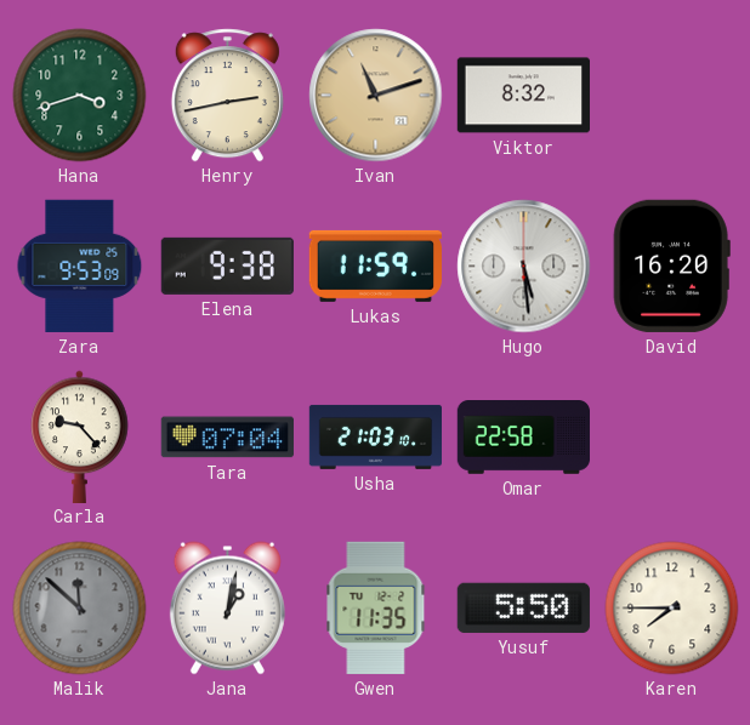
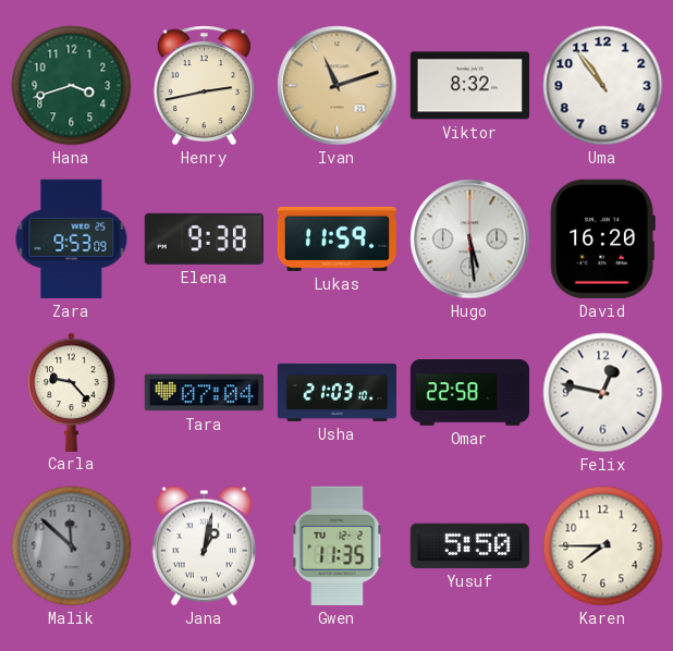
Uma: none -> 10:54
Felix: none -> 12:47
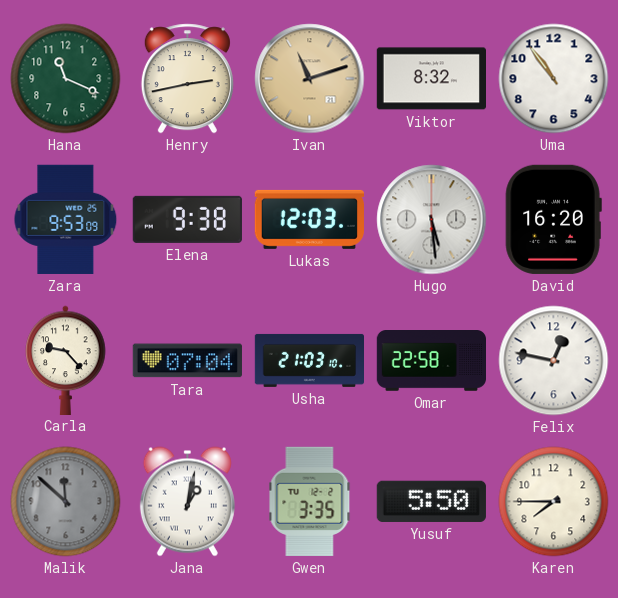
Hana: 3:42 -> 11:19
Lukas: 11:59 -> 12:03
Gwen: 11:35 -> 3:35
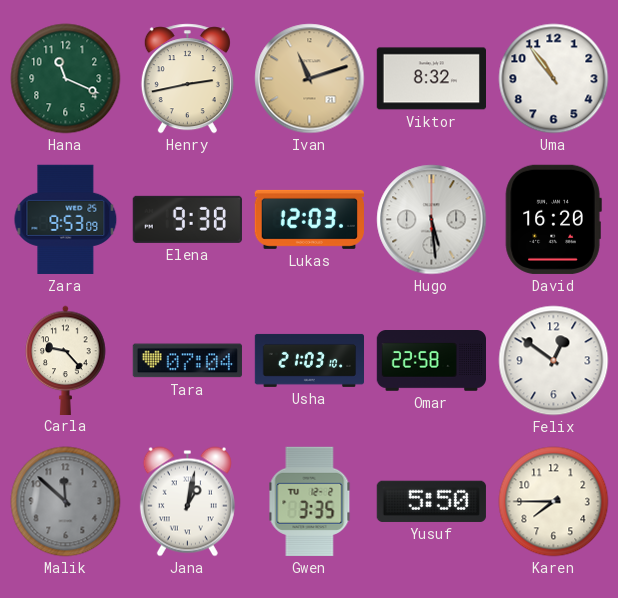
Felix: 12:47 -> 12:51
